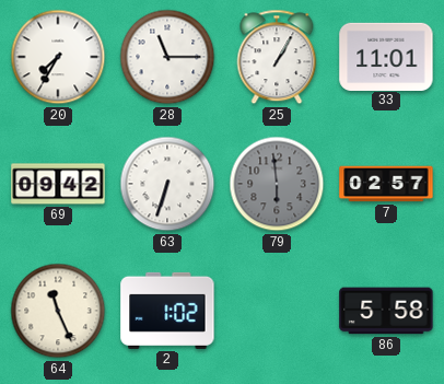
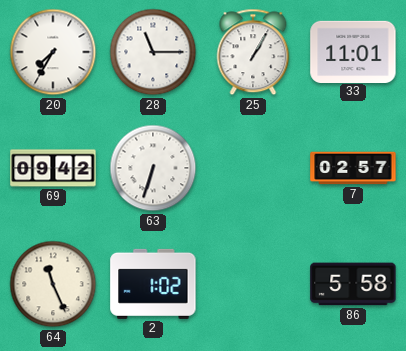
79: 5:59 -> none
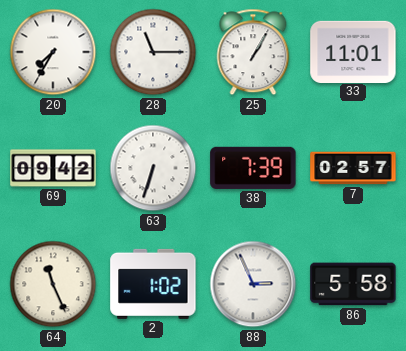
38: none -> 7:39
88: none -> 2:56
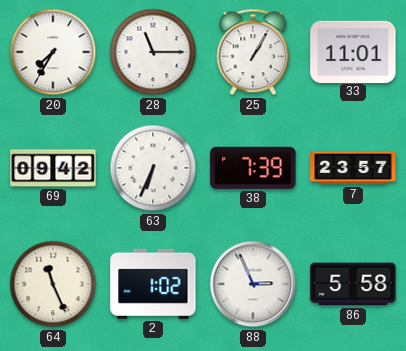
63: 6:33 -> 6:34
7: 02:57 -> 23:57
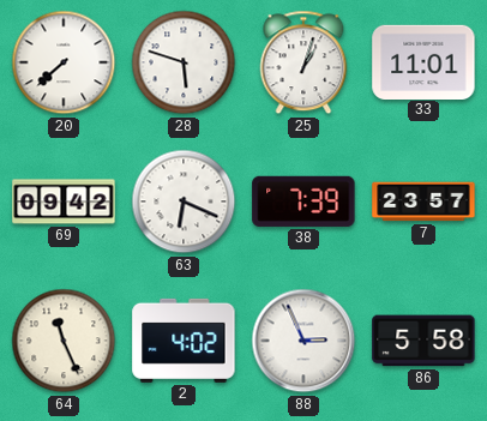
20: 7:35 -> 7:38
28: 11:15 -> 5:48
25: 1:05 -> 1:03
63: 6:34 -> 6:19
2: 1:02 -> 4:02
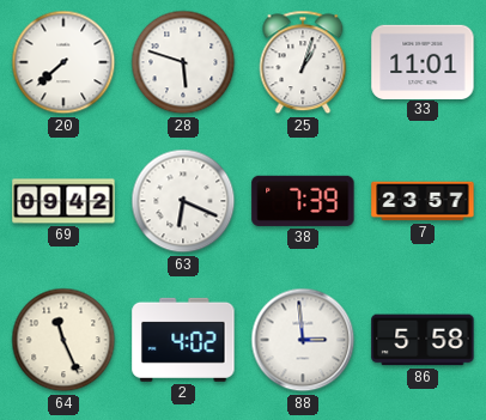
88: 2:56 -> 2:59
